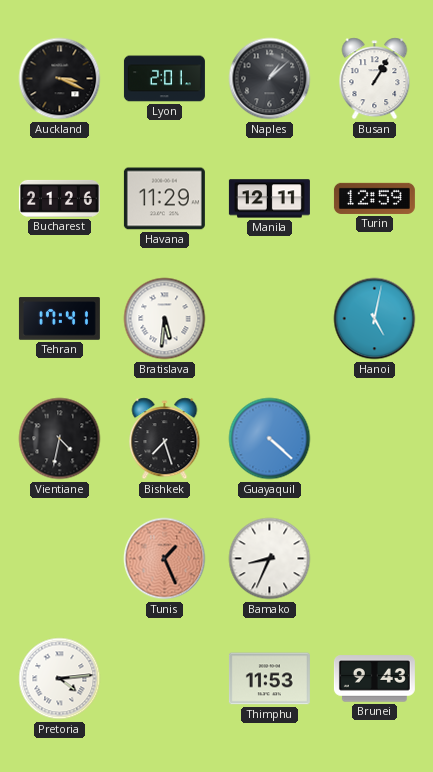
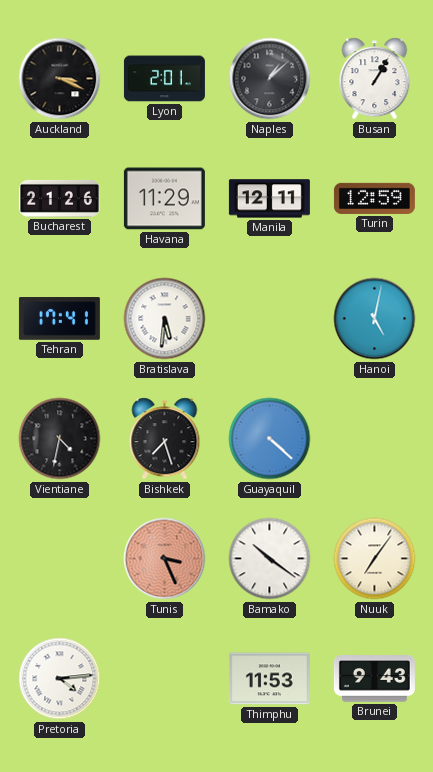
Tunis: 1:26 -> 3:26
Bamako: 8:34 -> 10:21
Nuuk: none -> 7:06
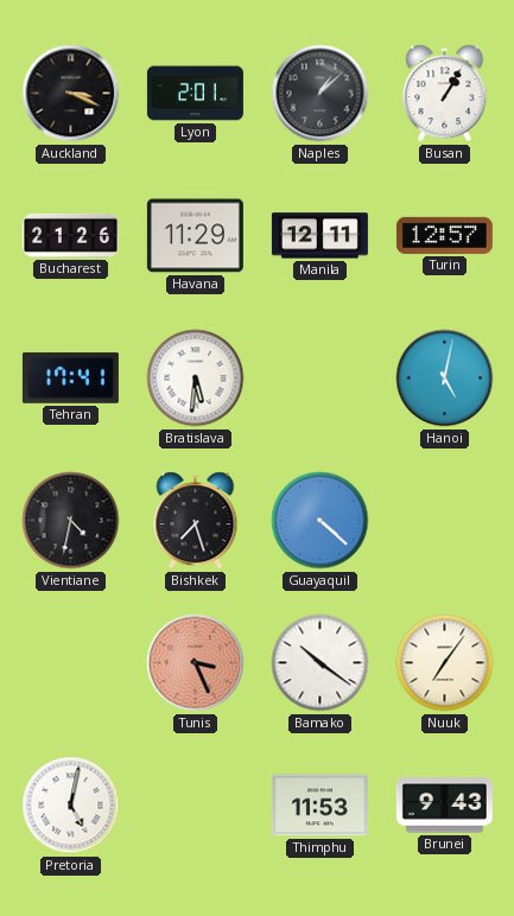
Turin: 12:59 -> 12:57
Pretoria: 4:14 -> 5:02
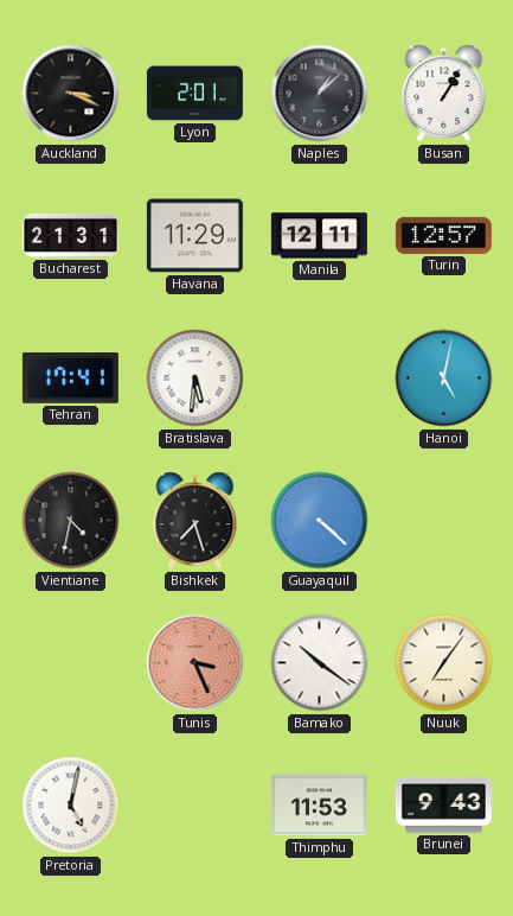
Bucharest: 21:26 -> 21:31
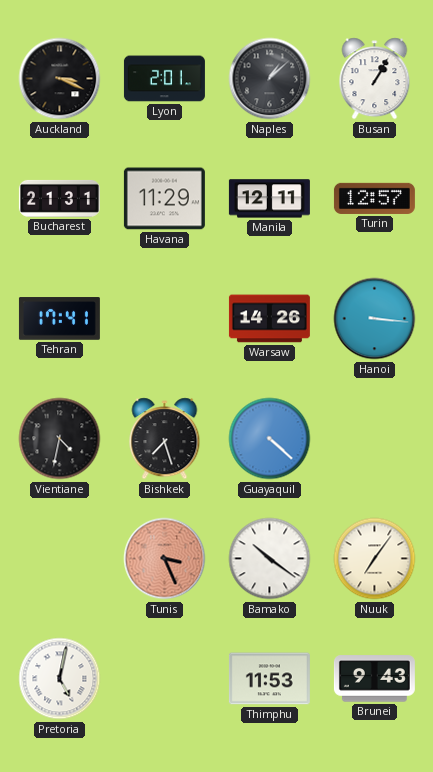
Bratislava: 5:31 -> none
Warsaw: none -> 14:26
Hanoi: 5:02 -> 3:16
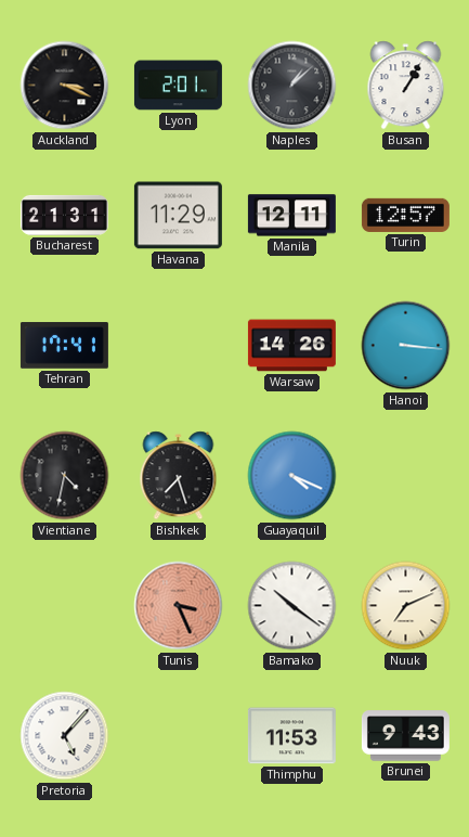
Guayaquil: 4:22 -> 4:19
Nuuk: 7:06 -> 7:11
Pretoria: 5:02 -> 5:07
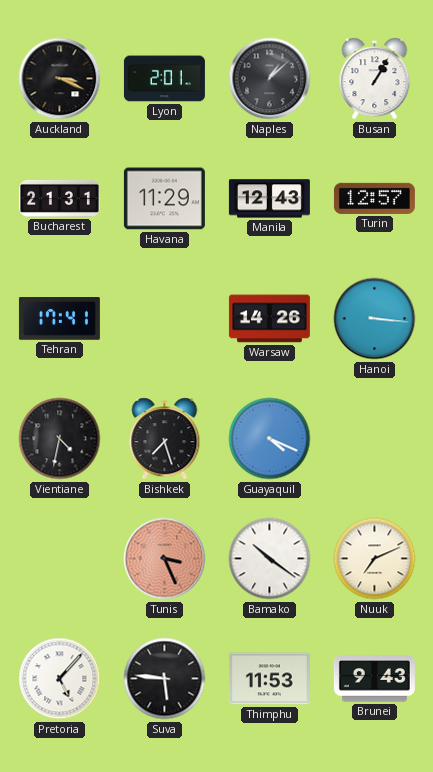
Manila: 12:11 -> 12:43
Suva: none -> 5:46
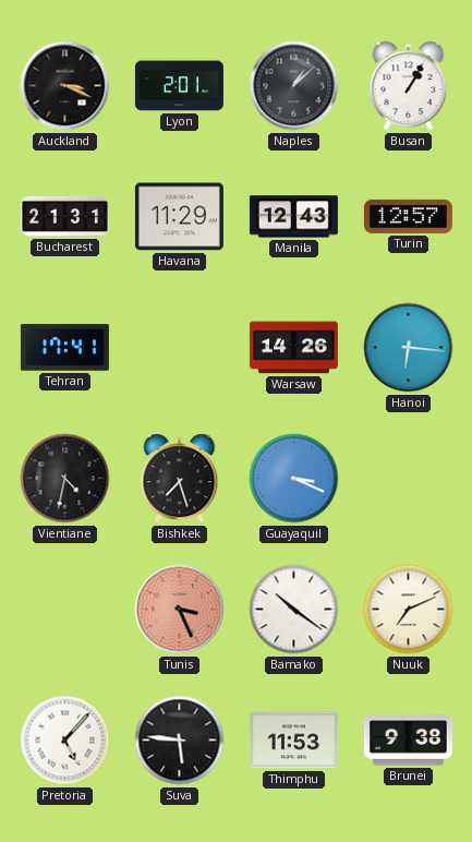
Hanoi: 3:16 -> 6:16
Guayaquil: 4:19 -> 3:19
Brunei: 9:43 -> 9:38
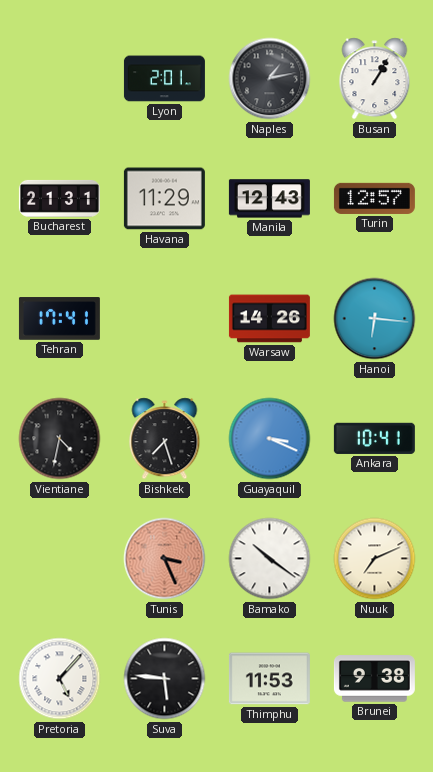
Auckland: 3:19 -> none
Naples: 1:08 -> 1:13
Ankara: none -> 10:41
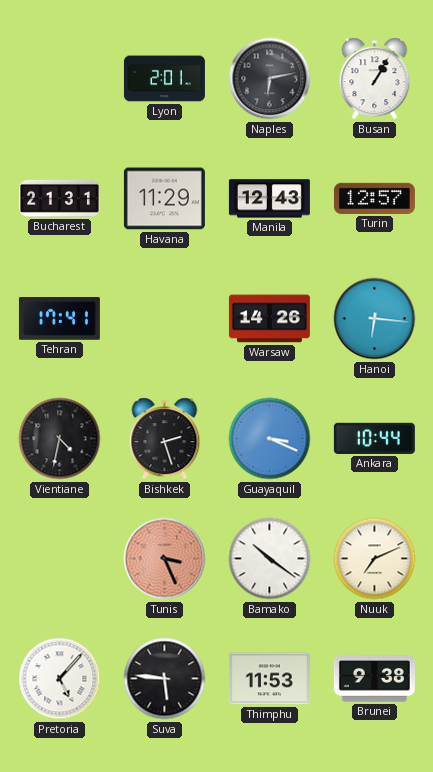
Naples: 1:13 -> 6:13
Bishkek: 7:27 -> 2:27
Ankara: 10:41 -> 10:44
